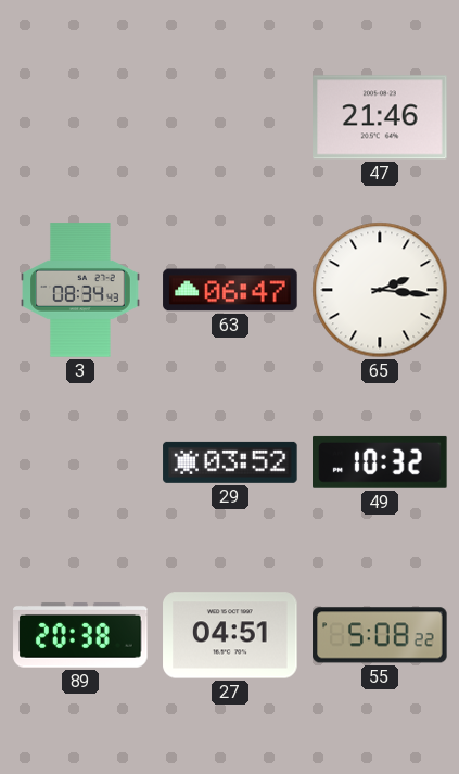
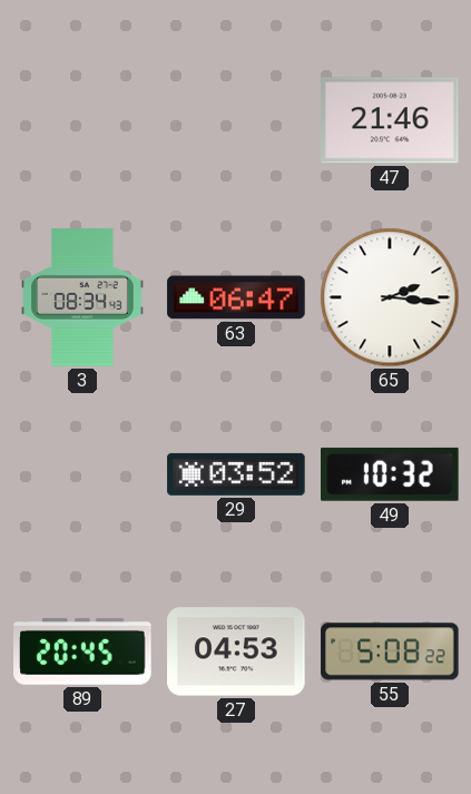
89: 20:38 -> 20:45
27: 04:51 -> 04:53
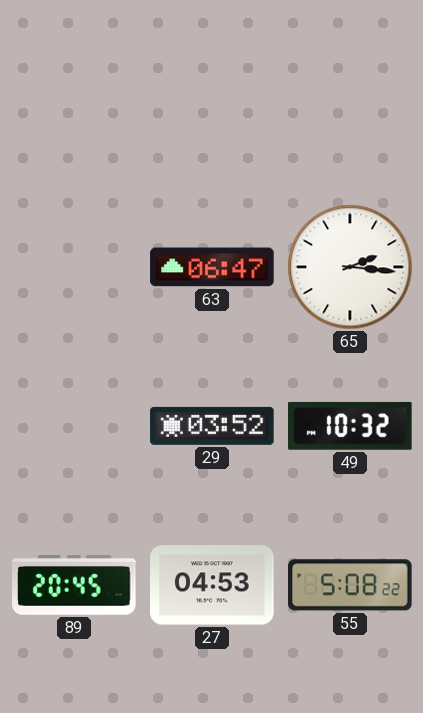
47: 21:46 -> none
3: 08:34 -> none
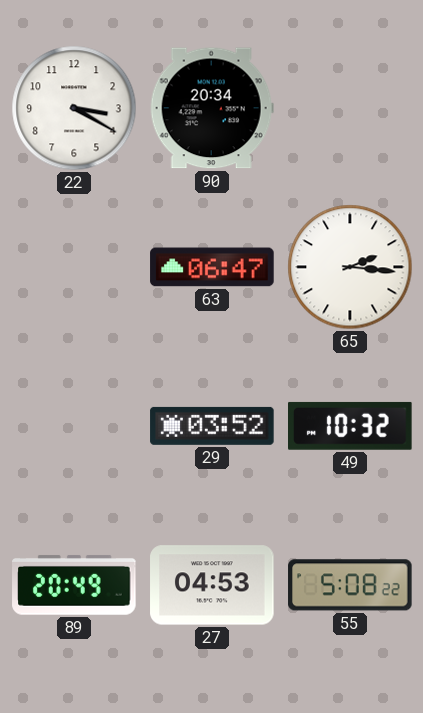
22: none -> 3:20
90: none -> 20:34
89: 20:45 -> 20:49
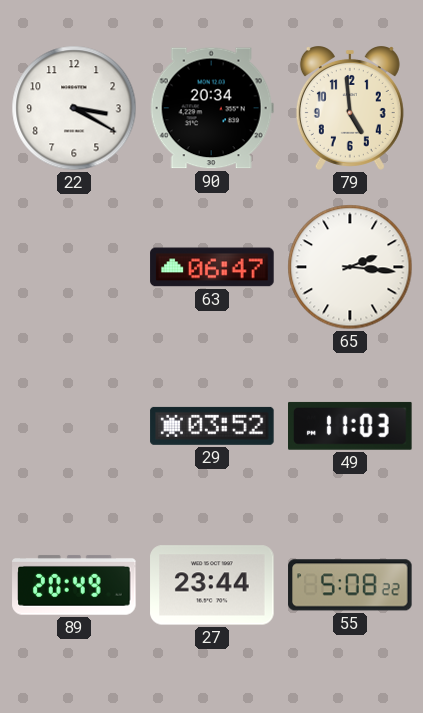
79: none -> 4:59
49: 10:32 -> 11:03
27: 04:53 -> 23:44
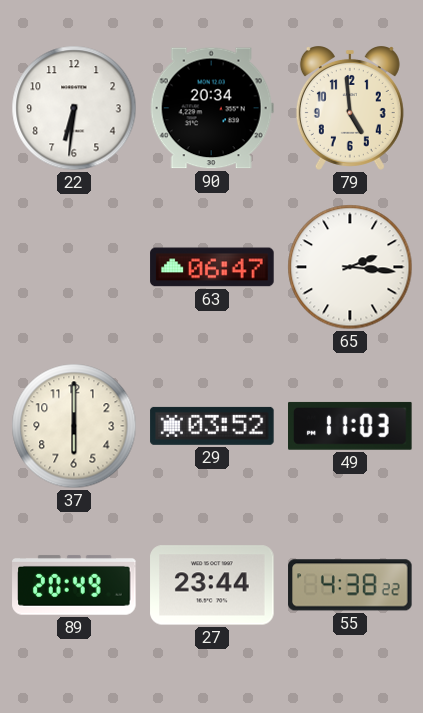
22: 3:20 -> 6:31
37: none -> 6:00
55: 5:08 -> 4:38
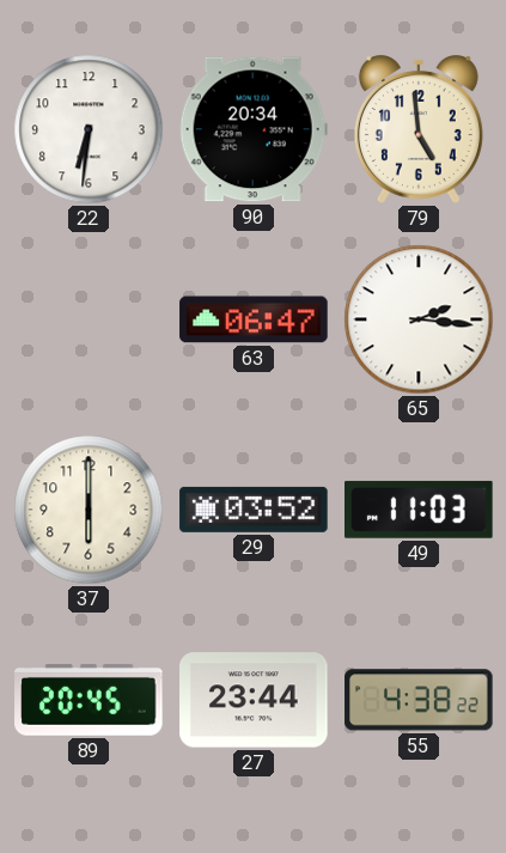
89: 20:49 -> 20:45
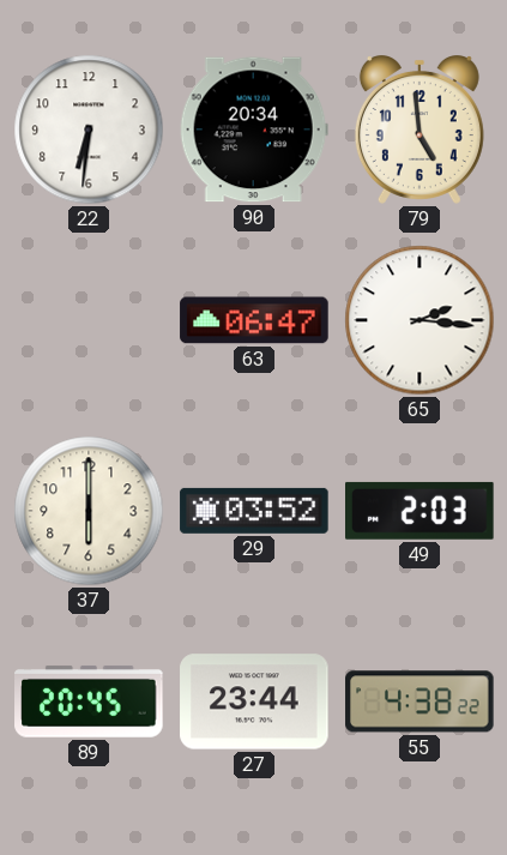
49: 11:03 -> 2:03
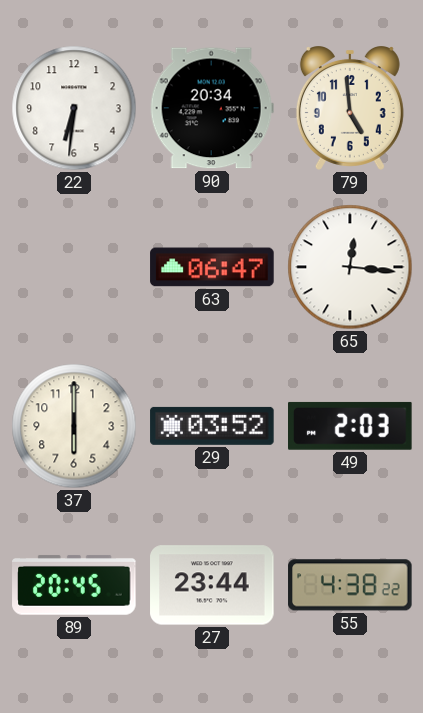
65: 2:16 -> 12:16
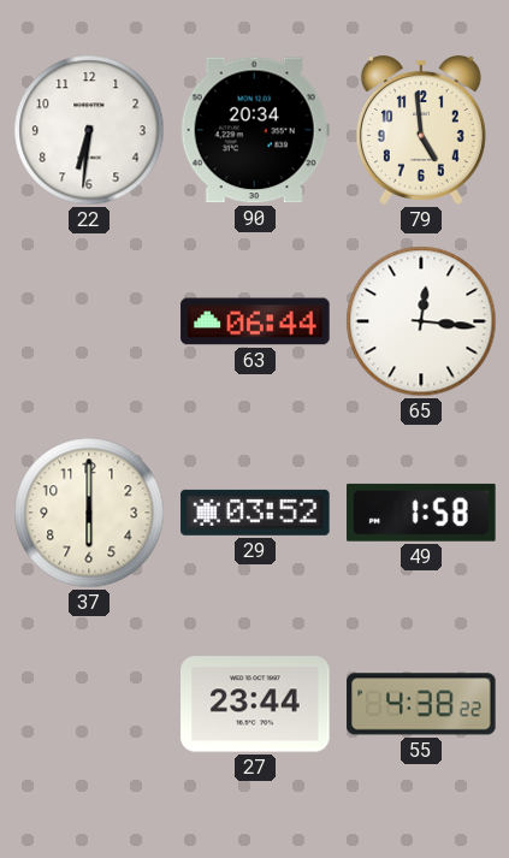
63: 06:47 -> 06:44
49: 2:03 -> 1:58
89: 20:45 -> none
